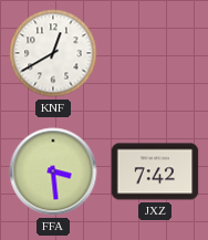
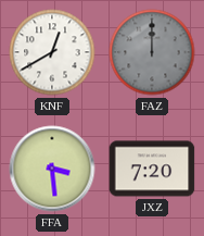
FAZ: none -> 12:00
JXZ: 7:42 -> 7:20
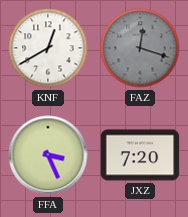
FAZ: 12:00 -> 12:18
FFA: 3:29 -> 3:26
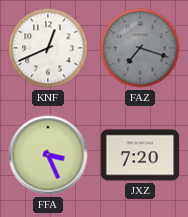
KNF: 12:40 -> 12:41
FAZ: 12:18 -> 7:18
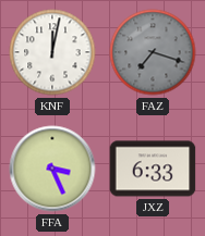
KNF: 12:41 -> 12:02
JXZ: 7:20 -> 6:33
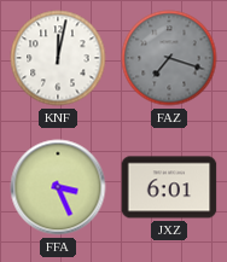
JXZ: 6:33 -> 6:01
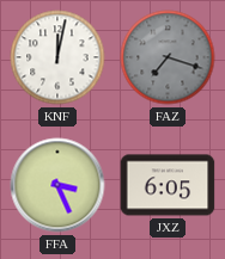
JXZ: 6:01 -> 6:05
